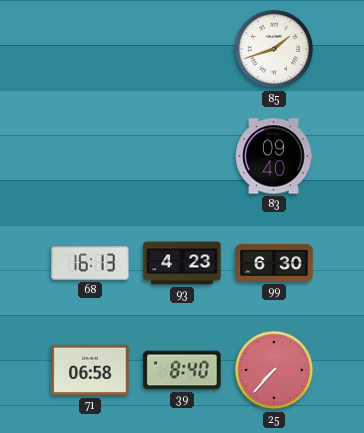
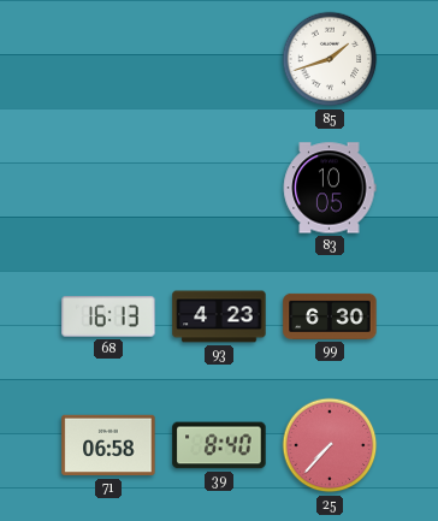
83: 09:40 -> 10:05
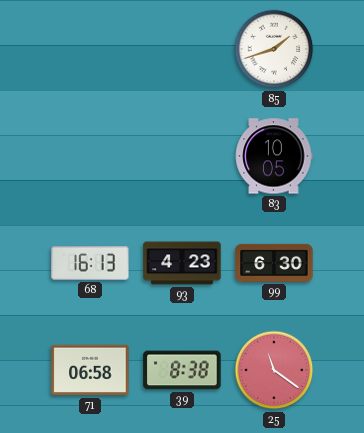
39: 8:40 -> 8:38
25: 7:37 -> 11:21
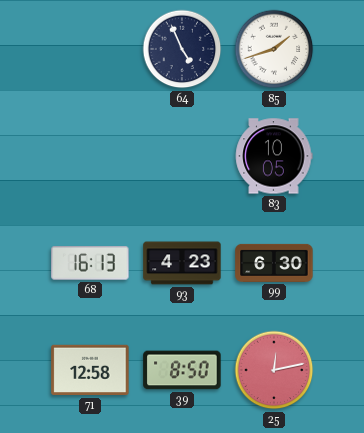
64: none -> 4:56
71: 06:58 -> 12:58
39: 8:38 -> 8:50
25: 11:21 -> 12:13
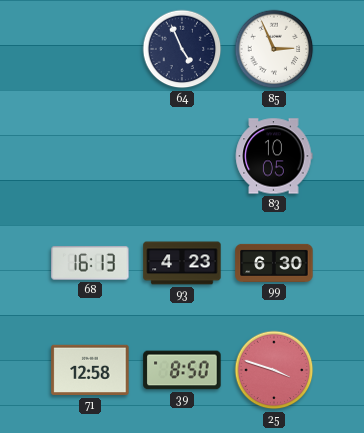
85: 1:42 -> 2:56
25: 12:13 -> 3:48
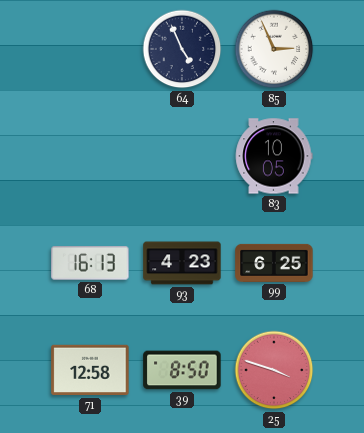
99: 6:30 -> 6:25
